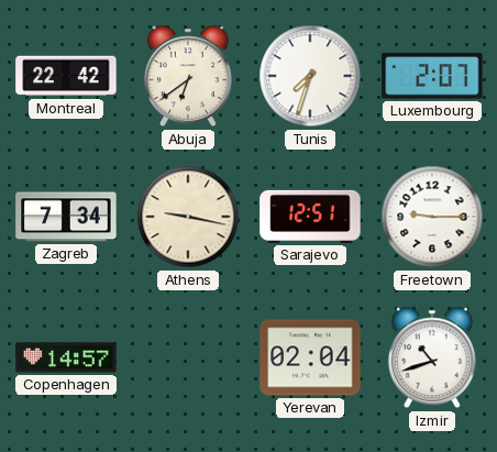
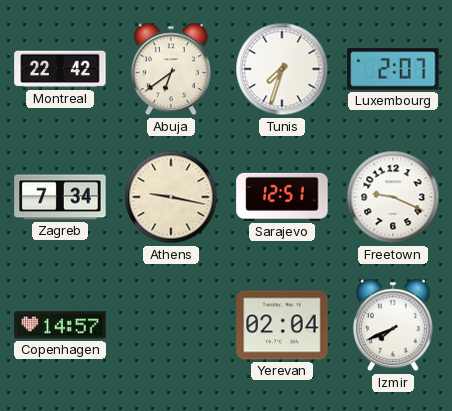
Freetown: 9:15 -> 9:19
Izmir: 10:42 -> 7:41
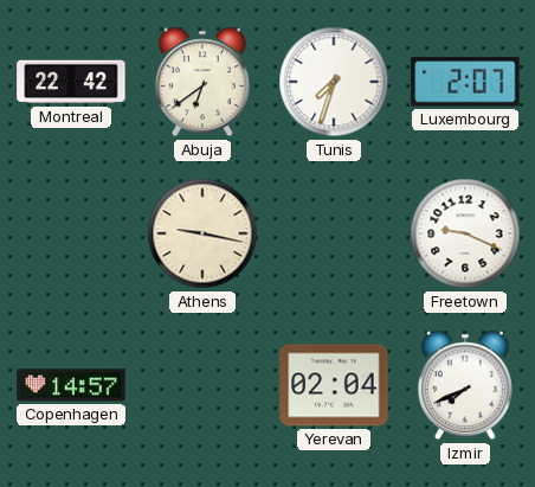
Zagreb: 7:34 -> none
Sarajevo: 12:51 -> none
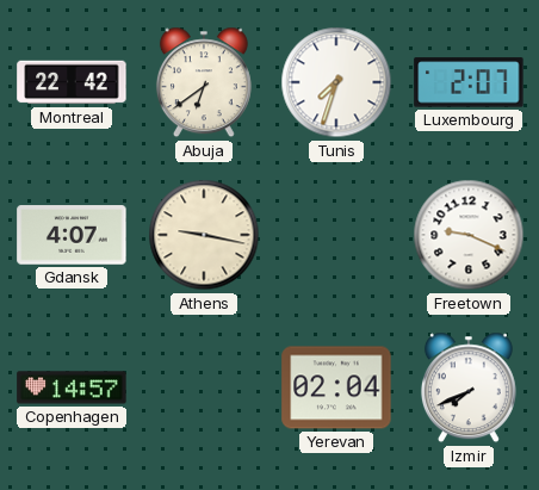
Gdansk: none -> 4:07
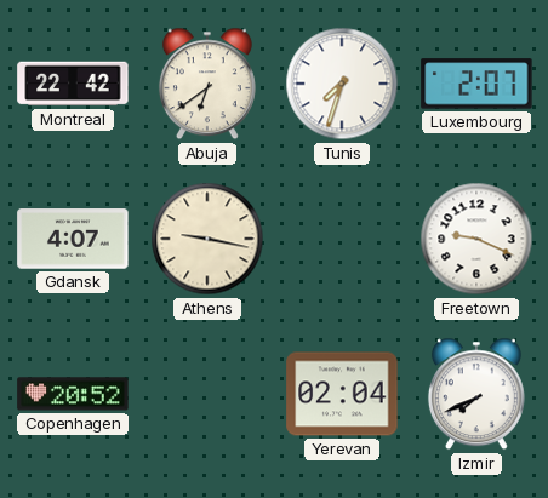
Copenhagen: 14:57 -> 20:52
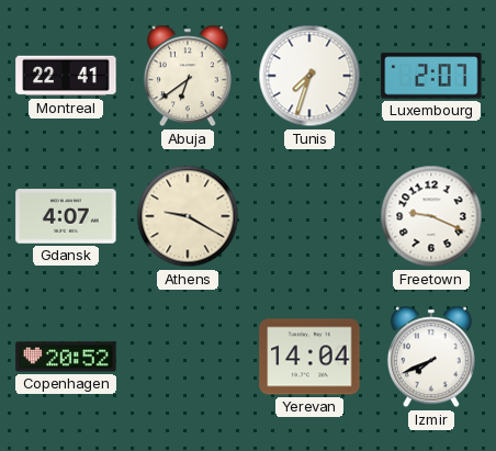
Montreal: 22:42 -> 22:41
Athens: 9:17 -> 9:20
Yerevan: 02:04 -> 14:04
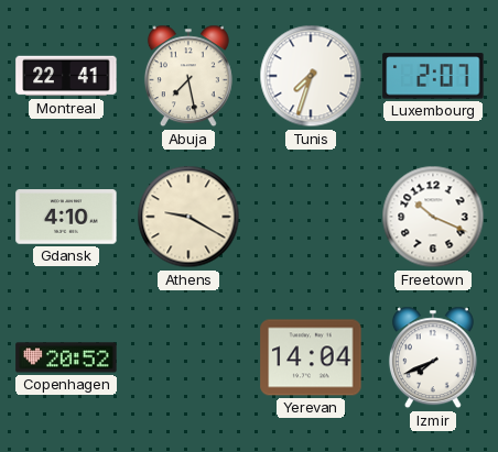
Abuja: 6:39 -> 7:28
Gdansk: 4:07 -> 4:10
Freetown: 9:19 -> 10:19
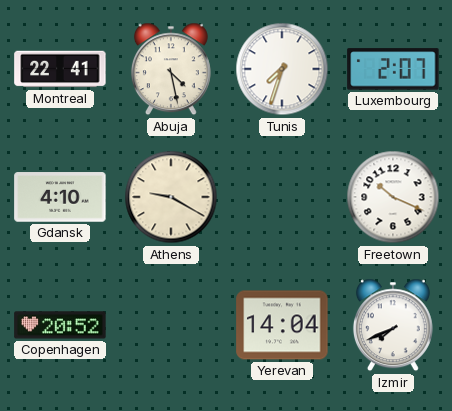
Abuja: 7:28 -> 4:28
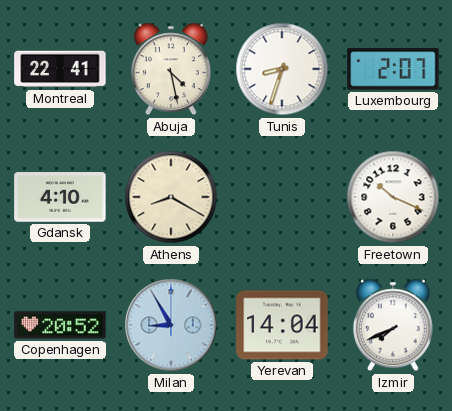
Tunis: 7:33 -> 8:33
Athens: 9:20 -> 8:20
Milan: none -> 8:55
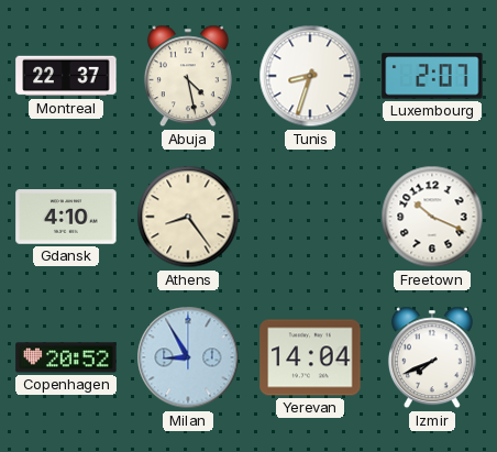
Montreal: 22:41 -> 22:37
Athens: 8:20 -> 8:24
